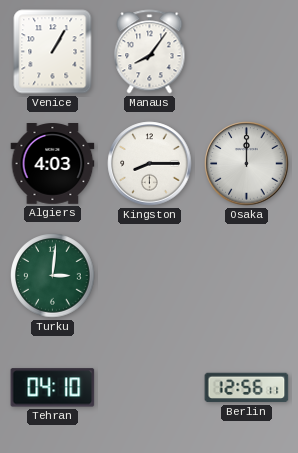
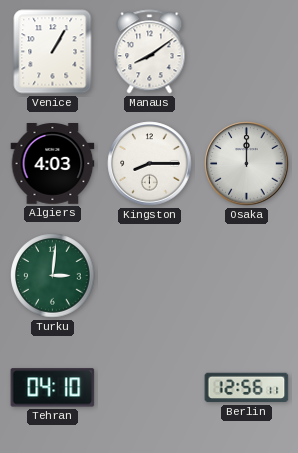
Manaus: 8:06 -> 8:09
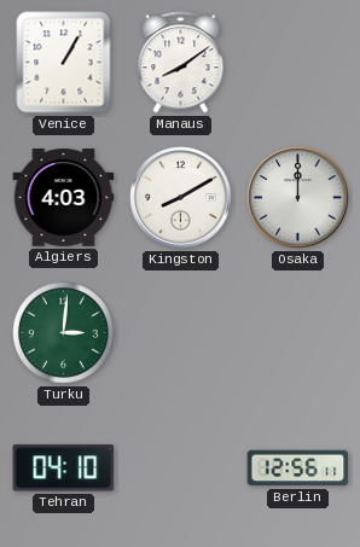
Kingston: 8:15 -> 8:10
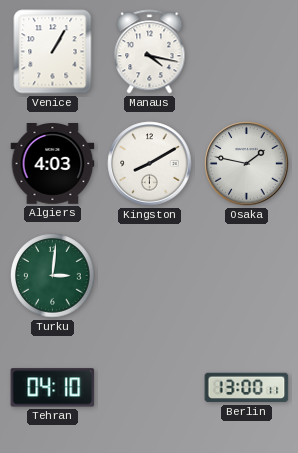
Manaus: 8:09 -> 4:17
Osaka: 12:00 -> 1:47
Berlin: 12:56 -> 13:00
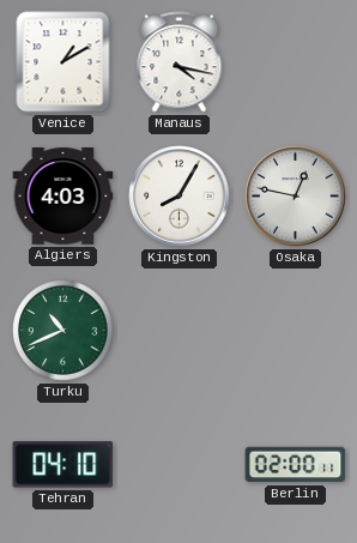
Venice: 1:05 -> 1:10
Kingston: 8:10 -> 8:05
Osaka: 1:47 -> 12:47
Turku: 3:01 -> 10:41
Berlin: 13:00 -> 02:00
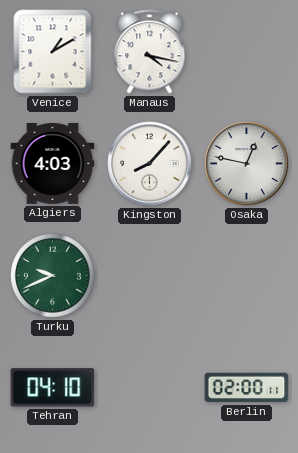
Kingston: 8:05 -> 8:07
Turku: 10:41 -> 9:41
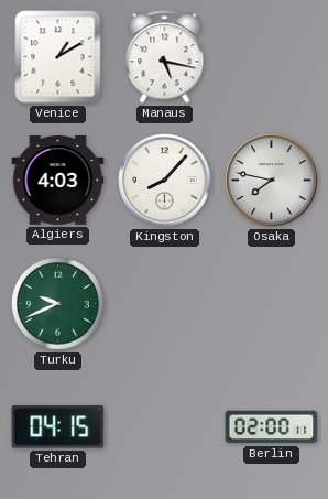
Manaus: 4:17 -> 5:17
Osaka: 12:47 -> 7:47
Tehran: 04:10 -> 04:15
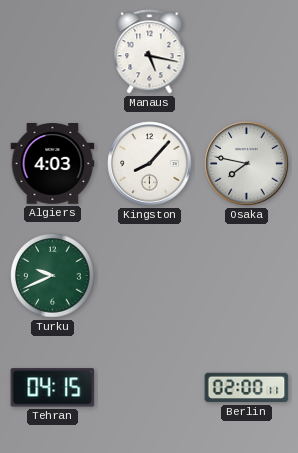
Venice: 1:10 -> none
